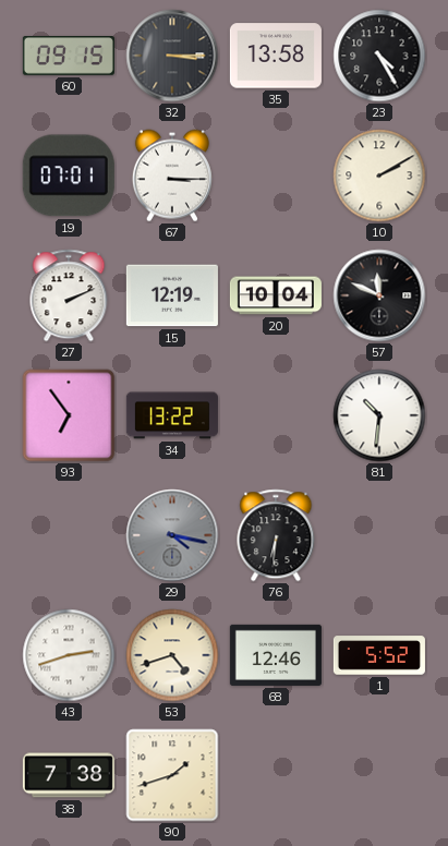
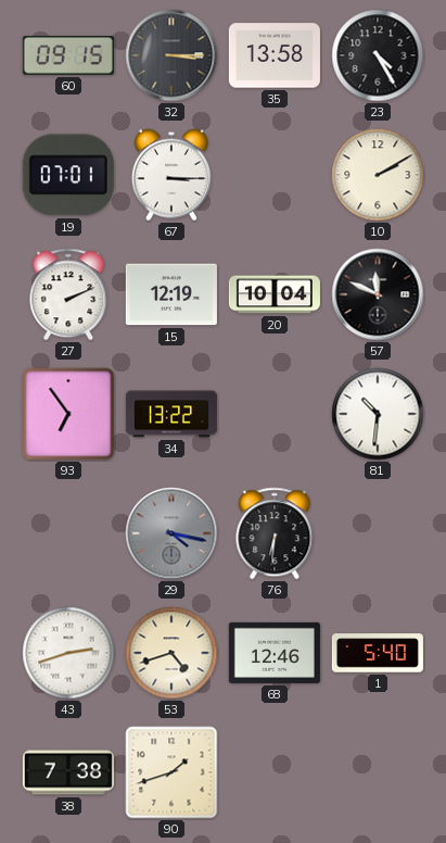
1: 5:52 -> 5:40
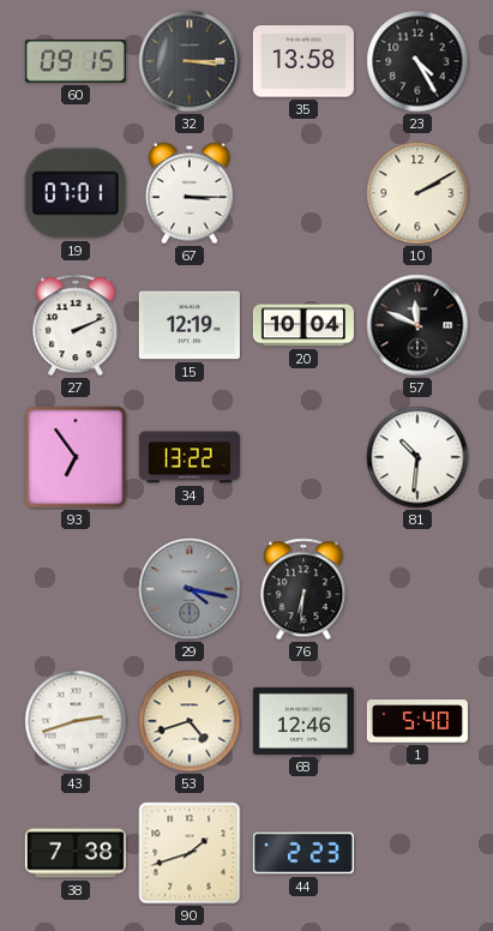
44: none -> 2:23
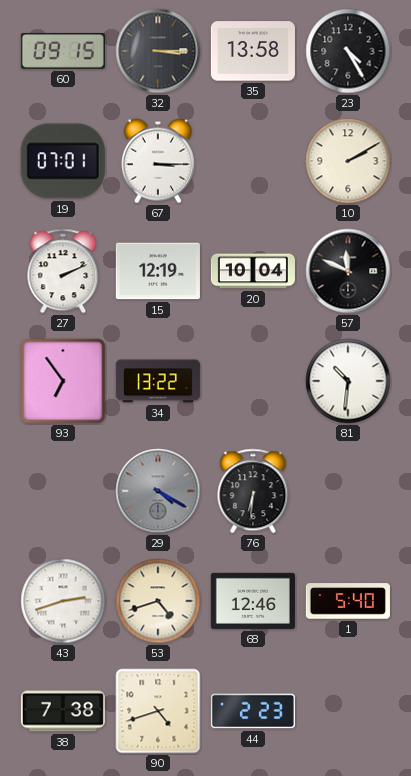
29: 4:17 -> 4:20
90: 1:42 -> 4:42
